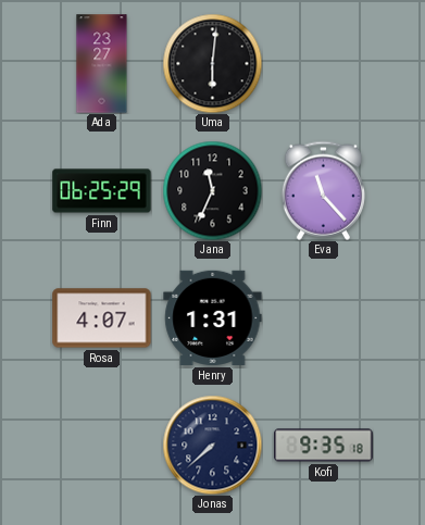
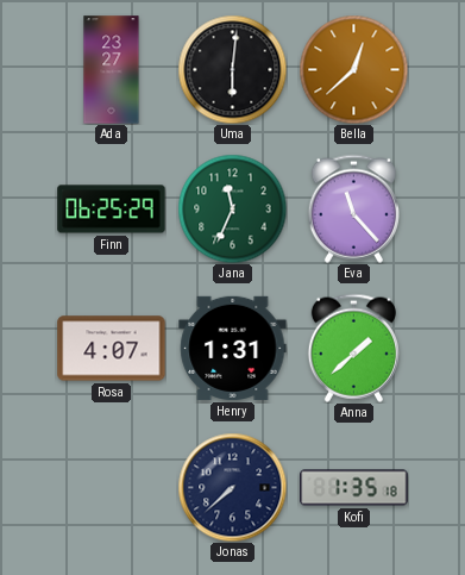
Bella: none -> 12:38
Jana dial: black -> green
Anna: none -> 1:38
Kofi: 9:35 -> 1:35
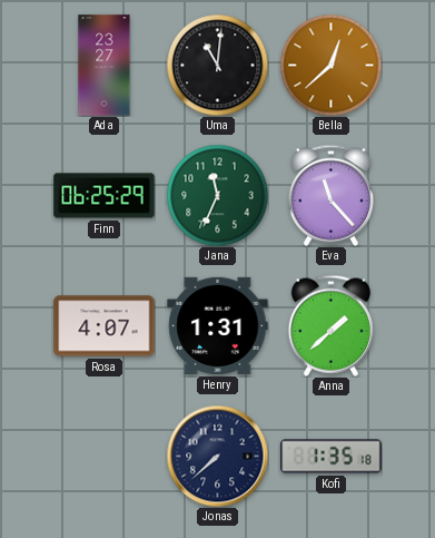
Uma: 6:01 -> 11:01
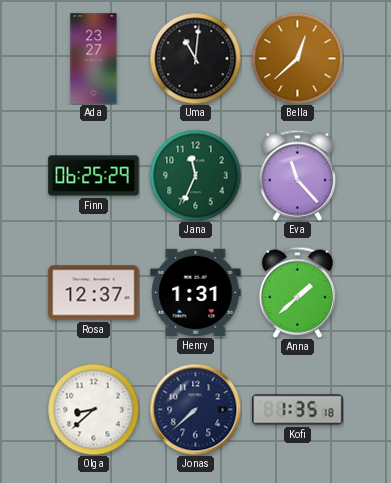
Rosa: 4:07 -> 12:37
Olga: none -> 8:38
